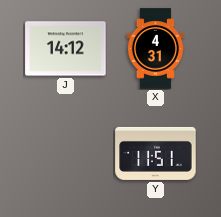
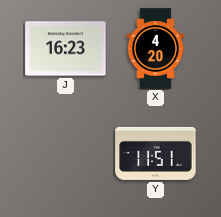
J: 14:12 -> 16:23
X: 4:31 -> 4:20
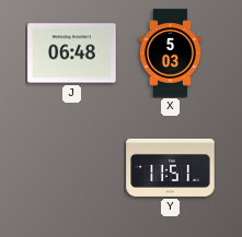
J: 16:23 -> 06:48
X: 4:20 -> 5:03
